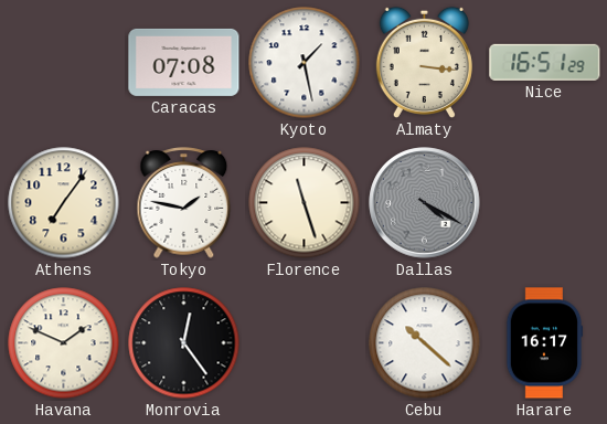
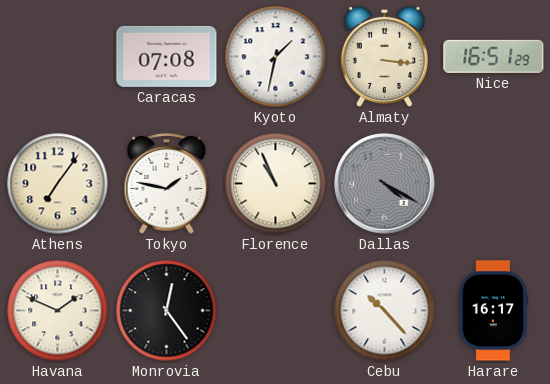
Kyoto: 1:28 -> 1:32
Florence: 11:27 -> 10:56
Cebu: 10:22 -> 10:23
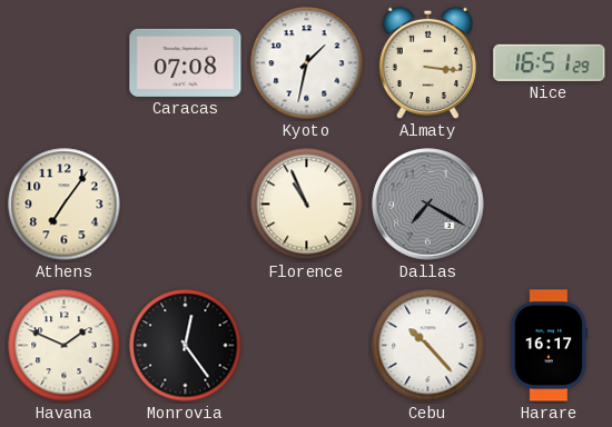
Tokyo: 1:47 -> none
Dallas: 4:20 -> 7:20
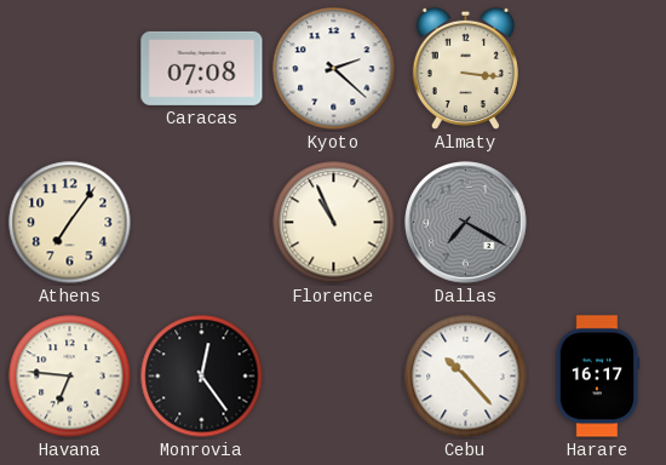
Kyoto: 1:32 -> 2:22
Nice: 16:51 -> none
Havana: 1:49 -> 6:46
